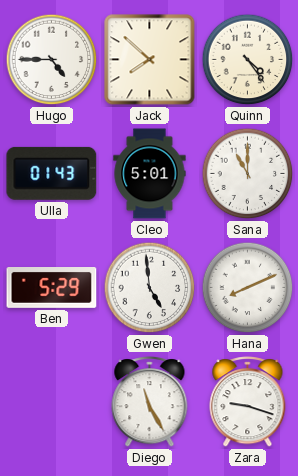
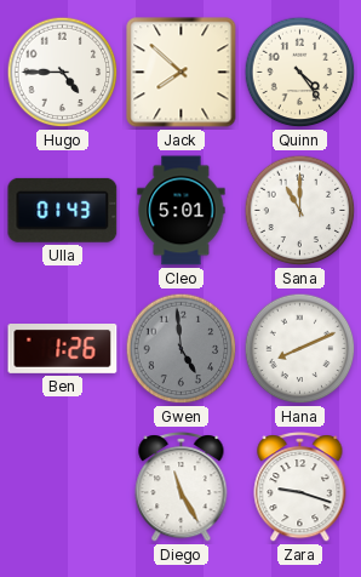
Ben: 5:29 -> 1:26
Gwen dial: white -> grey
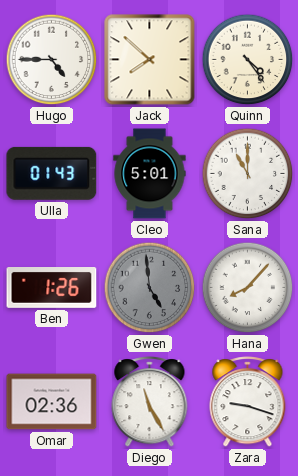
Hana: 8:11 -> 8:07
Omar: none -> 02:36
